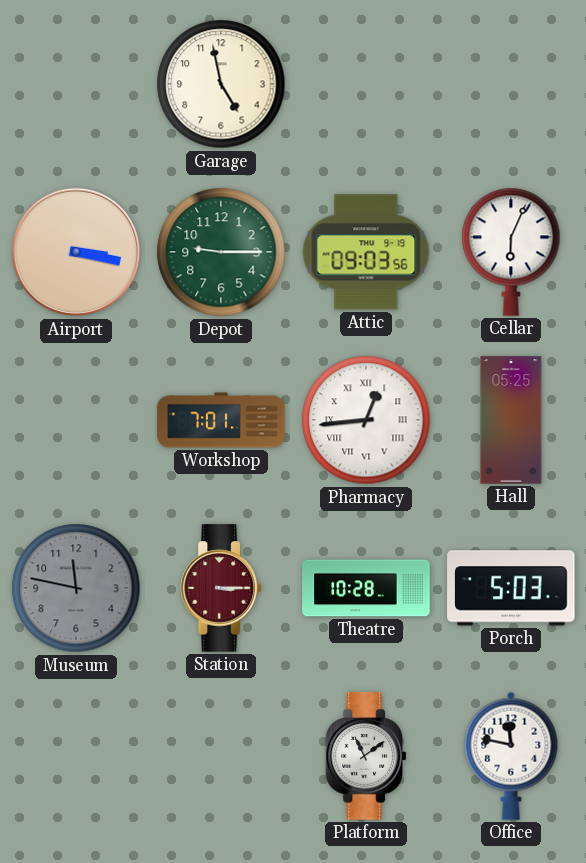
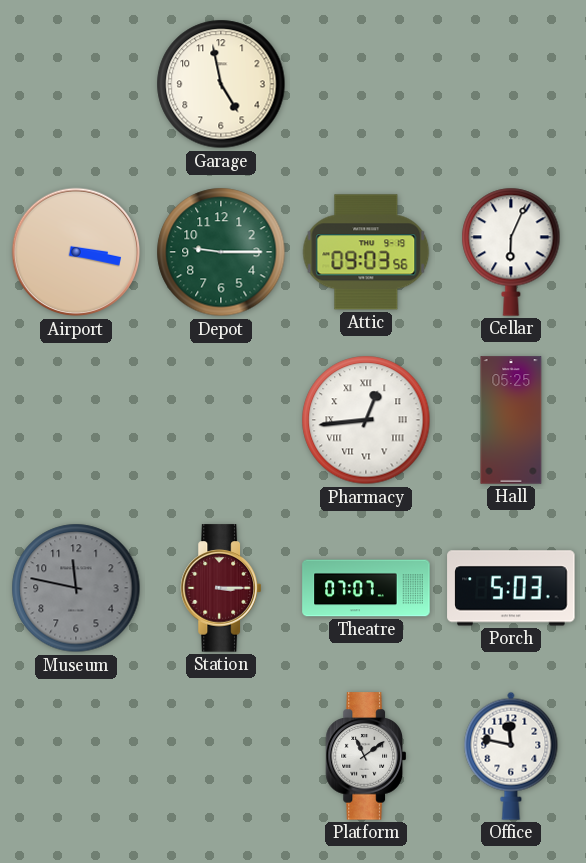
Workshop: 7:01 -> none
Theatre: 10:28 -> 07:07
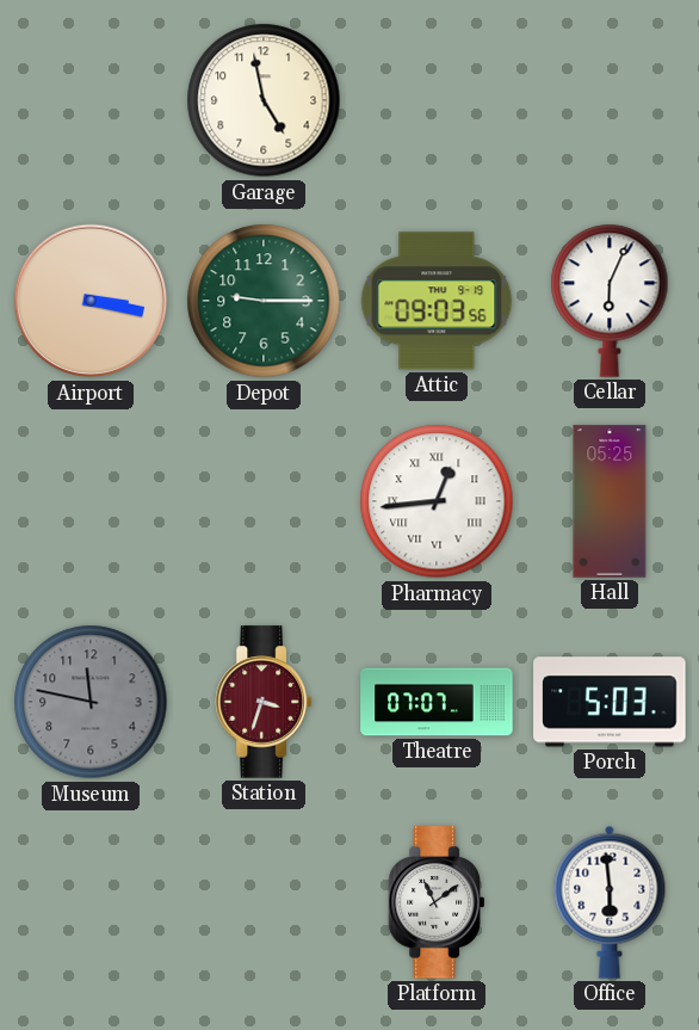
Station: 3:15 -> 3:33
Office: 11:47 -> 5:59
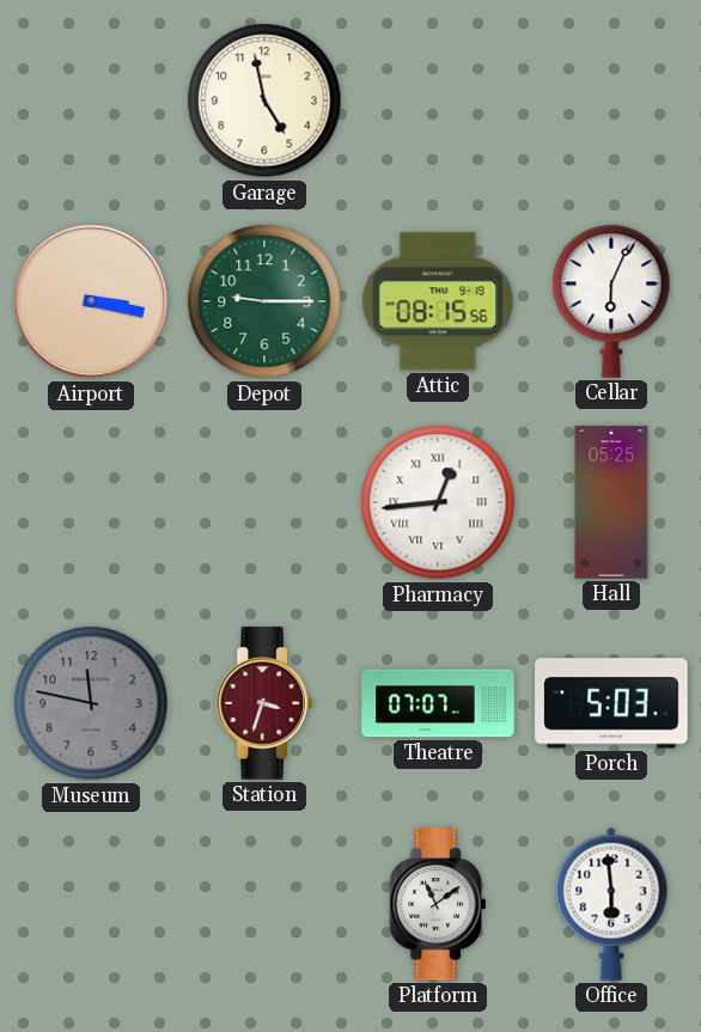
Attic: 09:03 -> 08:15
